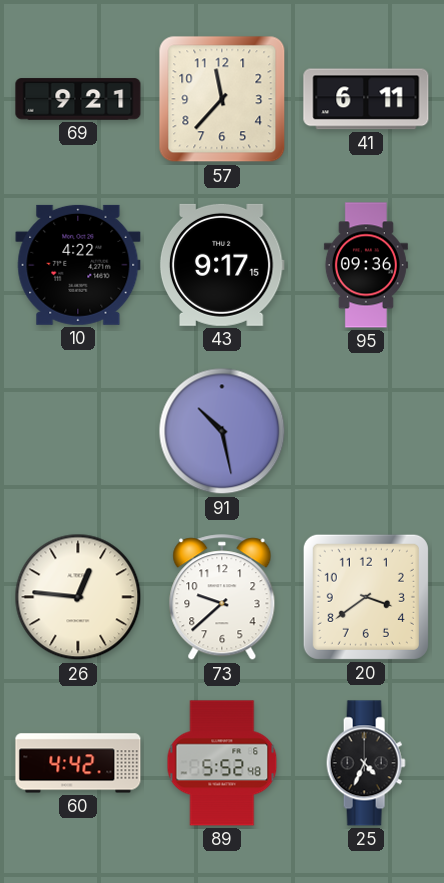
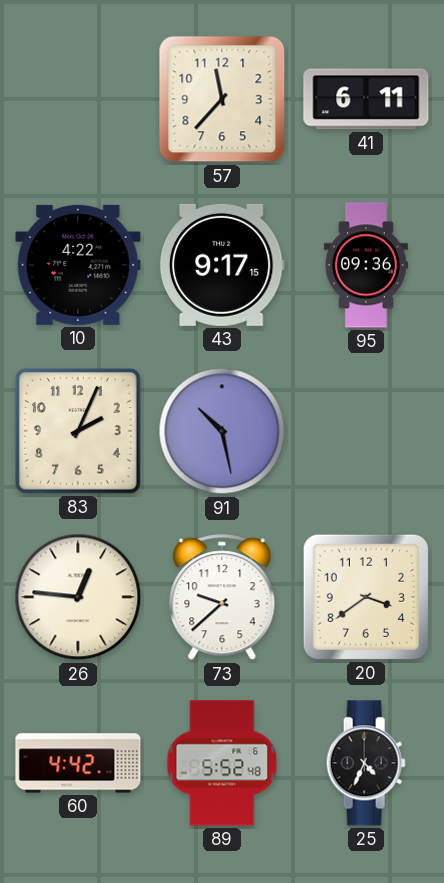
69: 9:21 -> none
83: none -> 2:04
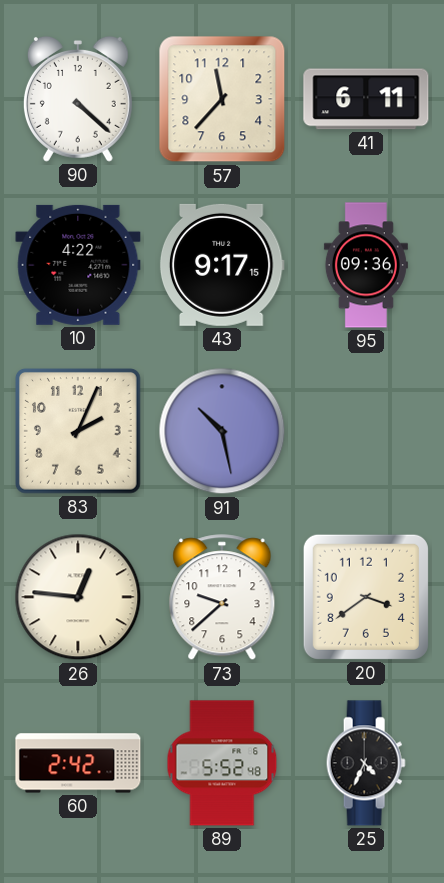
90: none -> 4:22
60: 4:42 -> 2:42
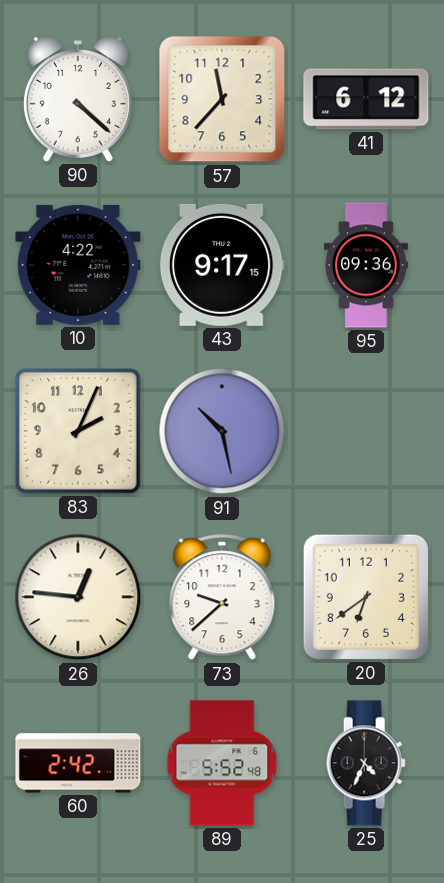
41: 6:11 -> 6:12
20: 3:39 -> 6:39
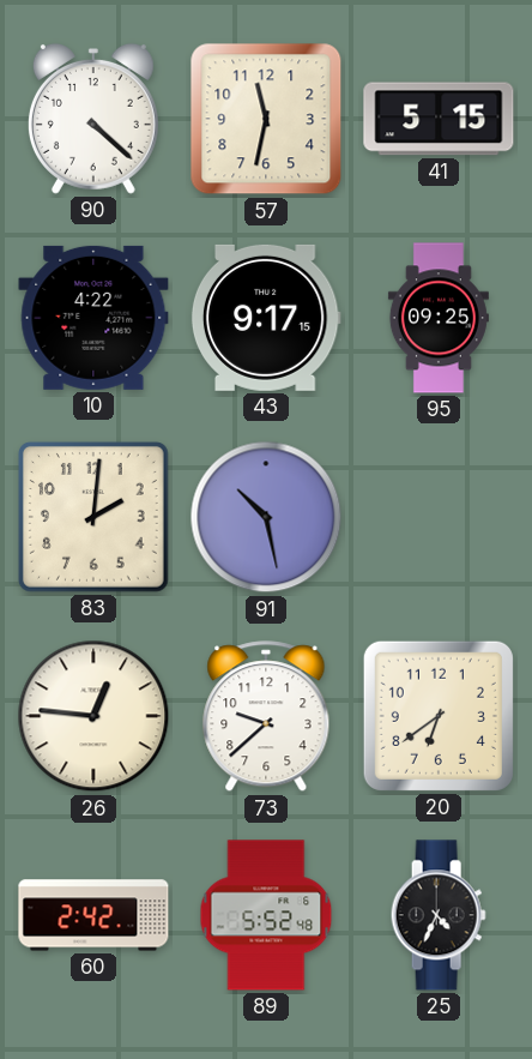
57: 11:37 -> 11:32
41: 6:12 -> 5:15
95: 09:36 -> 09:25
83: 2:04 -> 2:01
